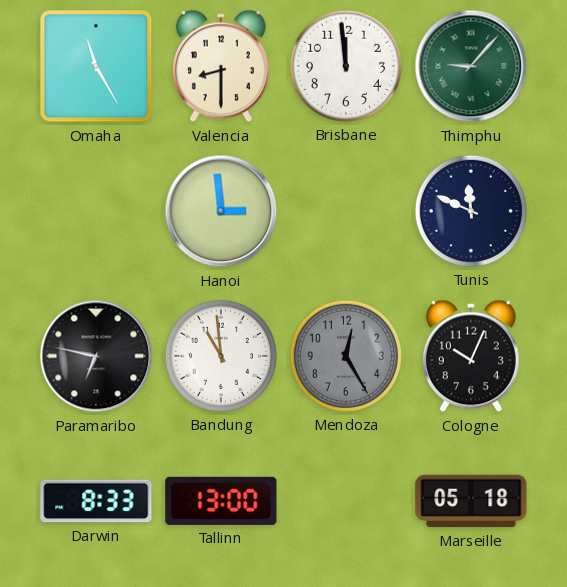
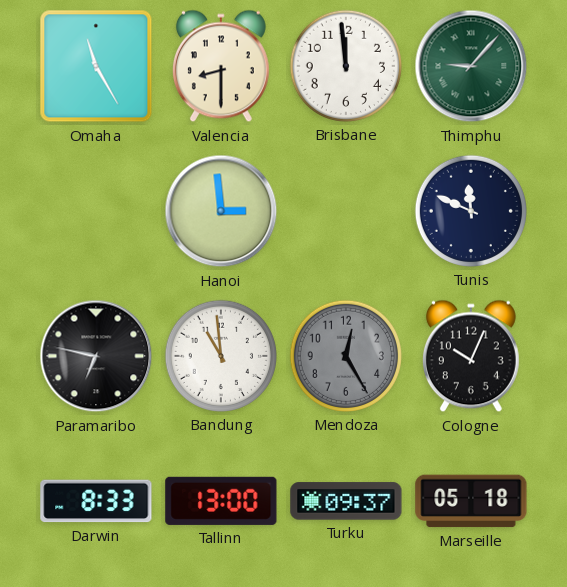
Turku: none -> 09:37
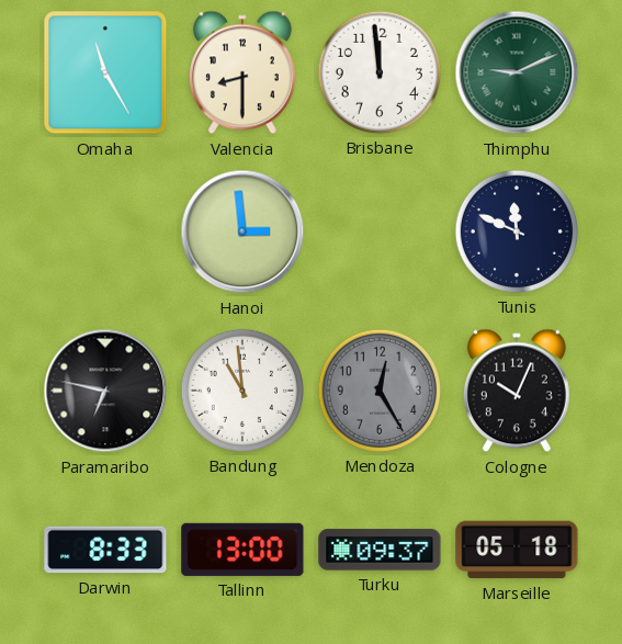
Thimphu: 9:07 -> 9:11
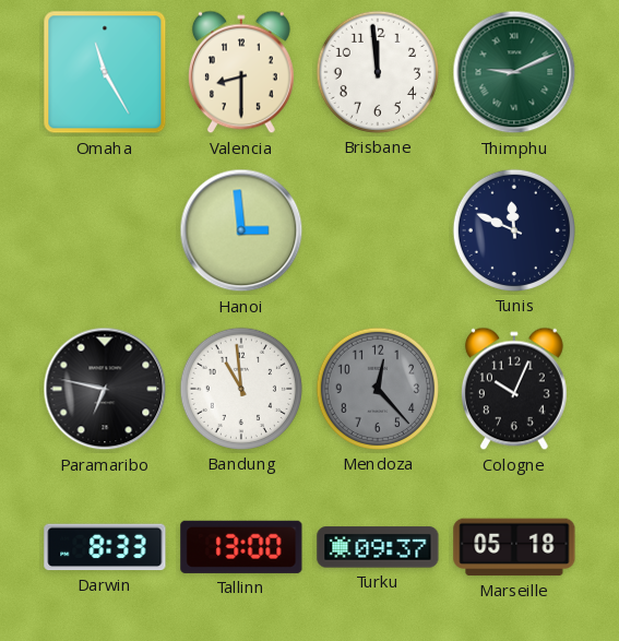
Mendoza: 12:25 -> 12:23
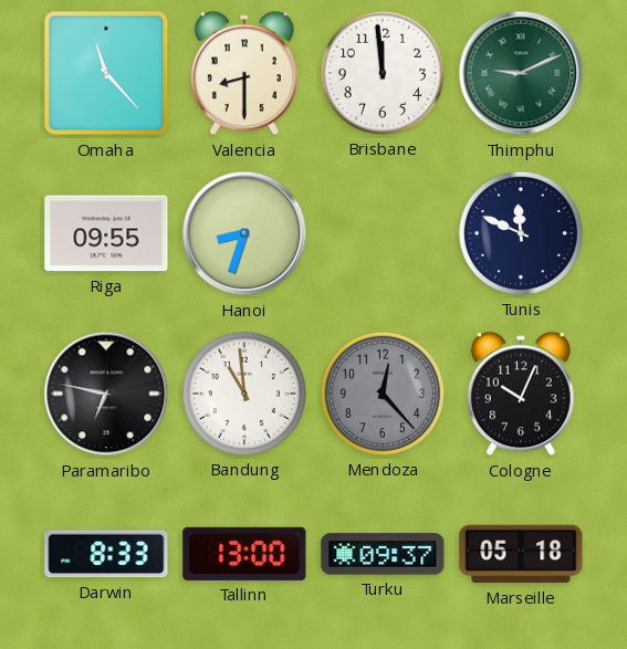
Omaha: 11:25 -> 11:23
Riga: none -> 09:55
Hanoi: 2:59 -> 8:33
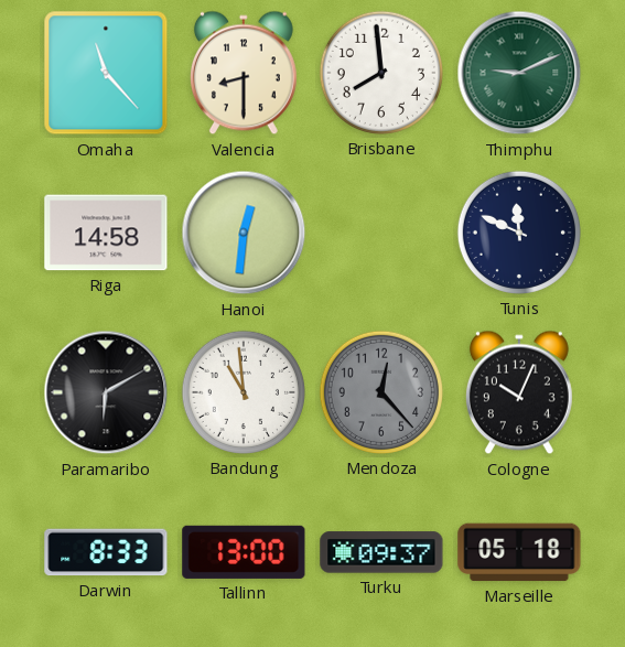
Brisbane: 11:59 -> 7:59
Riga: 09:55 -> 14:58
Hanoi: 8:33 -> 12:31
Paramaribo: 6:47 -> 6:10
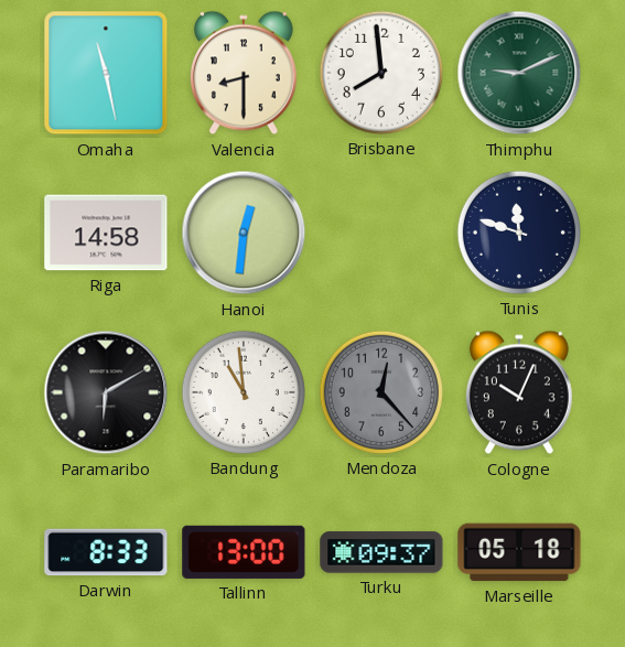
Omaha: 11:23 -> 11:28
Tunis: 11:49 -> 11:48
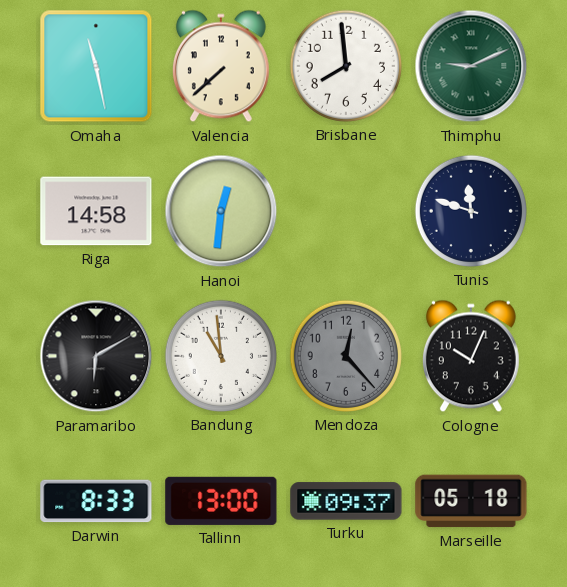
Valencia: 8:30 -> 7:38
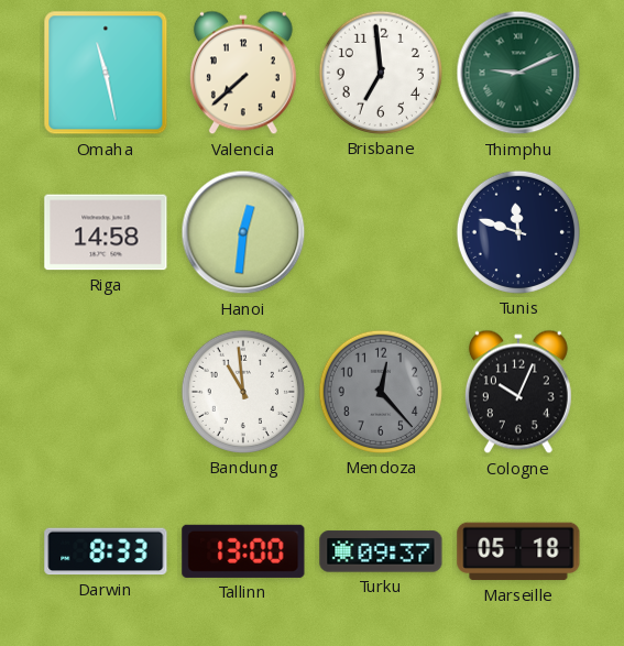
Brisbane: 7:59 -> 6:59
Paramaribo: 6:10 -> none
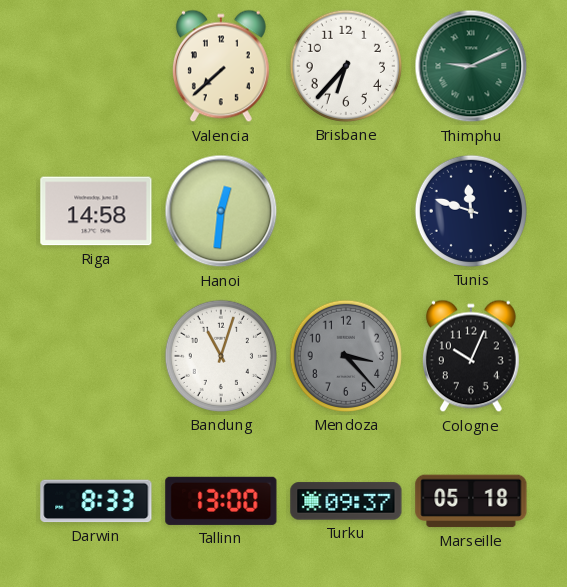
Omaha: 11:28 -> none
Brisbane: 6:59 -> 6:37
Bandung: 10:59 -> 11:03
Mendoza: 12:23 -> 3:23
